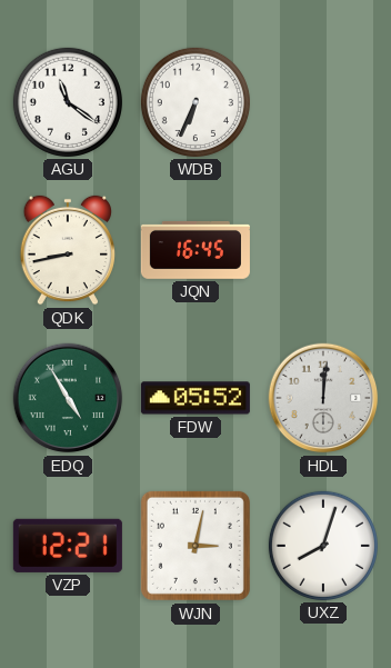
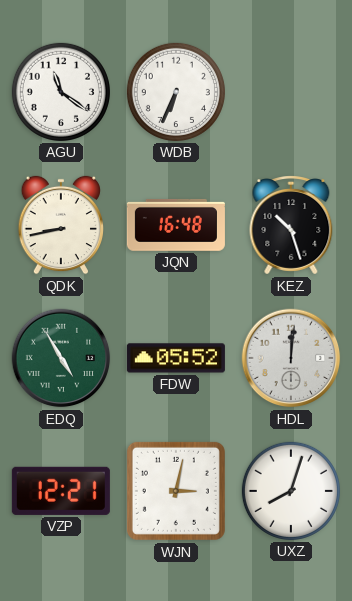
JQN: 16:45 -> 16:48
KEZ: none -> 10:27
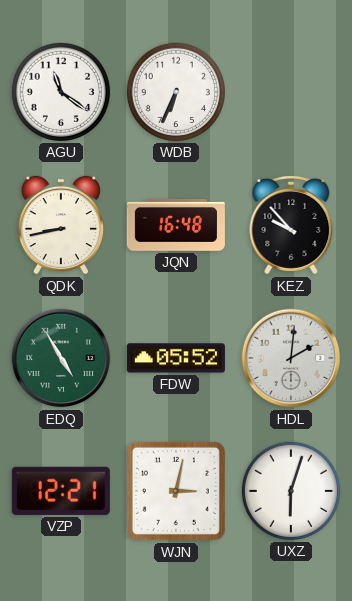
KEZ: 10:27 -> 9:53
HDL: 12:01 -> 2:01
UXZ: 8:03 -> 6:03
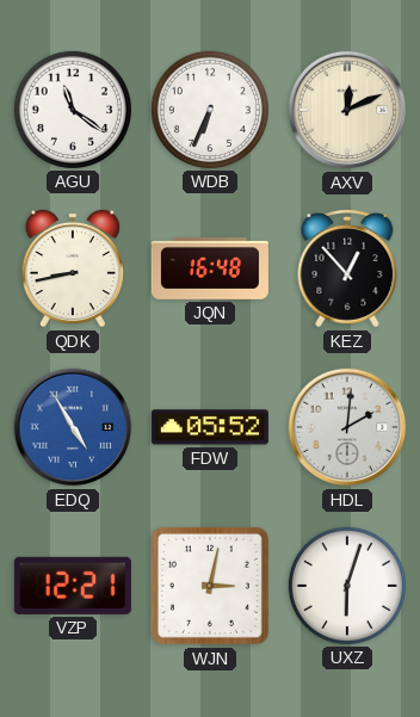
AXV: none -> 12:11
KEZ: 9:53 -> 12:53
EDQ dial: green -> blue
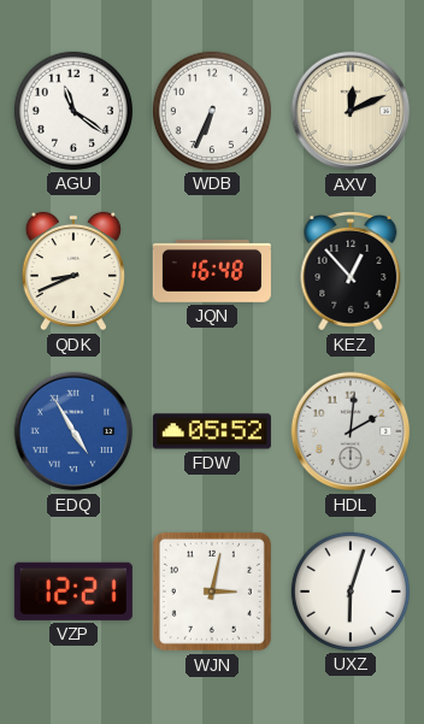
QDK: 8:43 -> 8:41
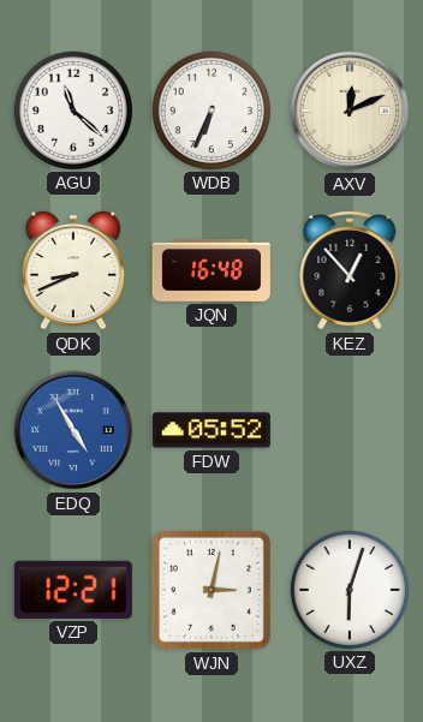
AGU: 11:21 -> 11:22
HDL: 2:01 -> none
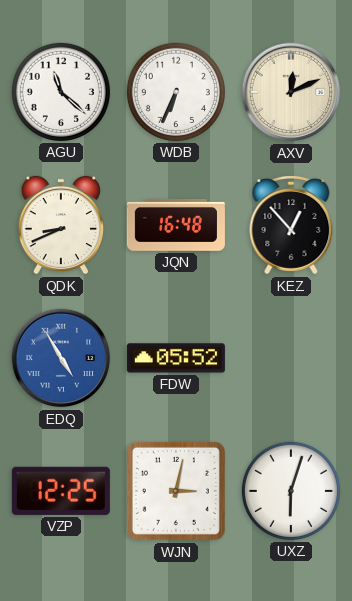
VZP: 12:21 -> 12:25
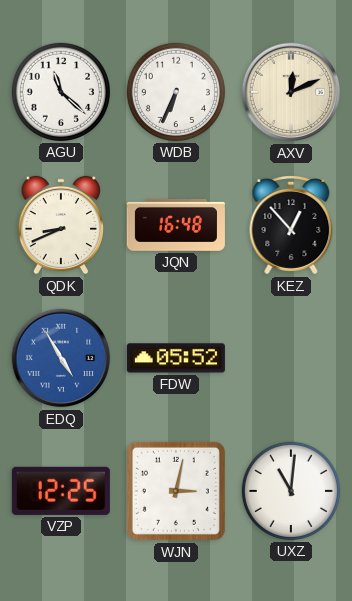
UXZ: 6:03 -> 11:01
